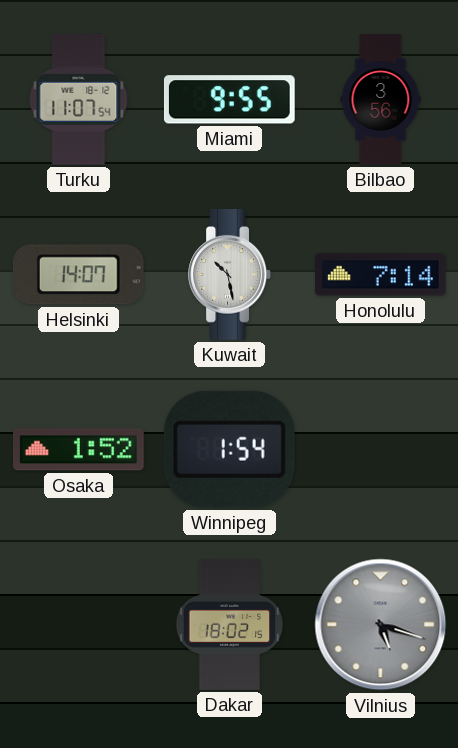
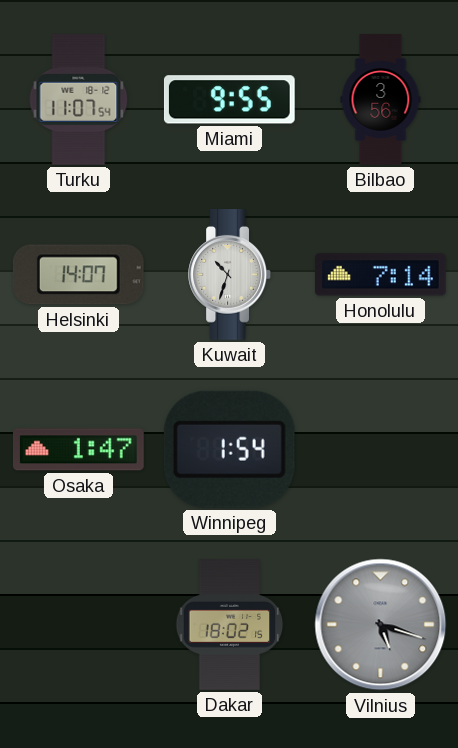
Kuwait: 10:28 -> 10:33
Osaka: 1:52 -> 1:47
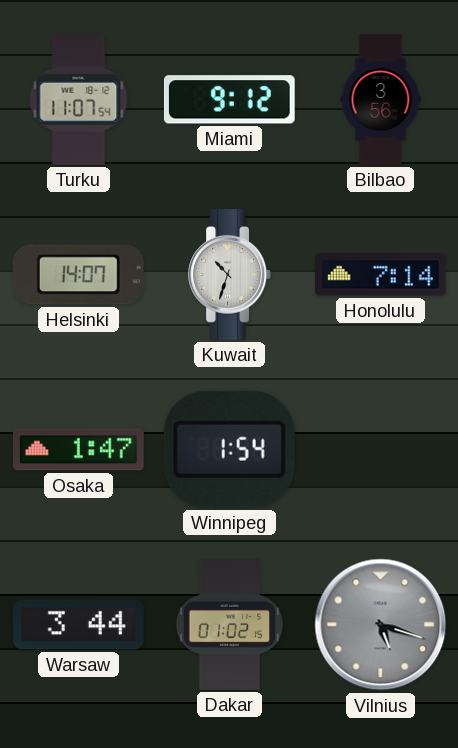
Miami: 9:55 -> 9:12
Warsaw: none -> 3:44
Dakar: 18:02 -> 01:02
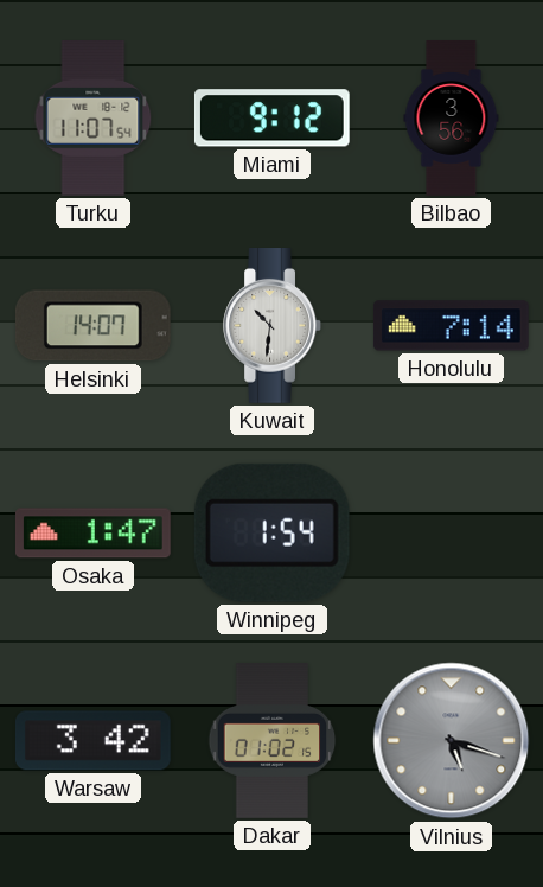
Kuwait: 10:33 -> 10:31
Warsaw: 3:44 -> 3:42
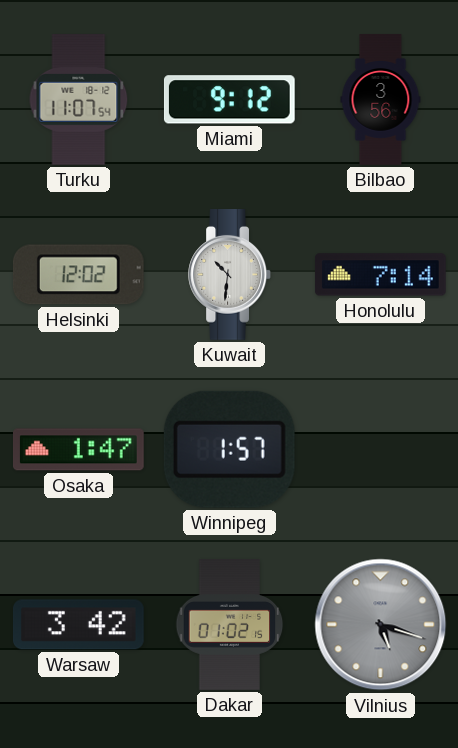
Helsinki: 14:07 -> 12:02
Winnipeg: 1:54 -> 1:57
